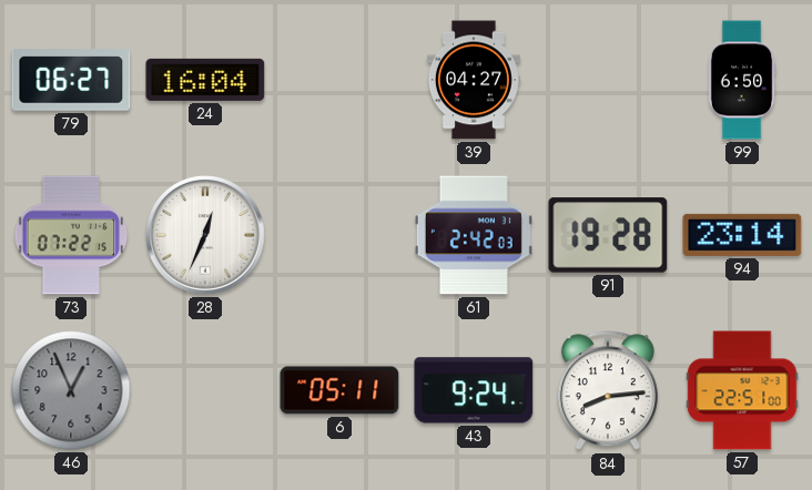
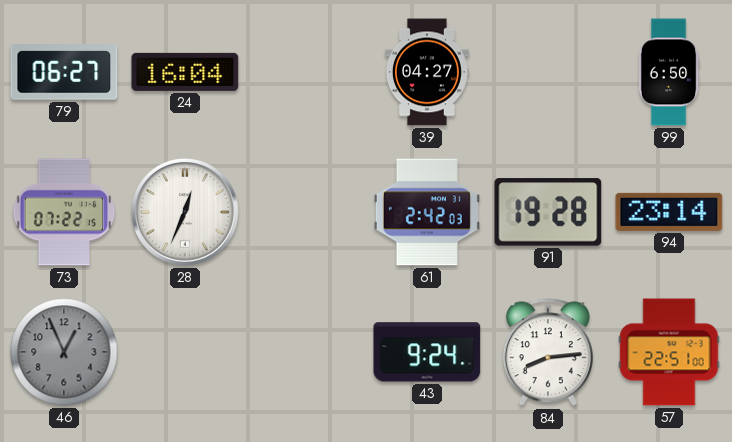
6: 05:11 -> none
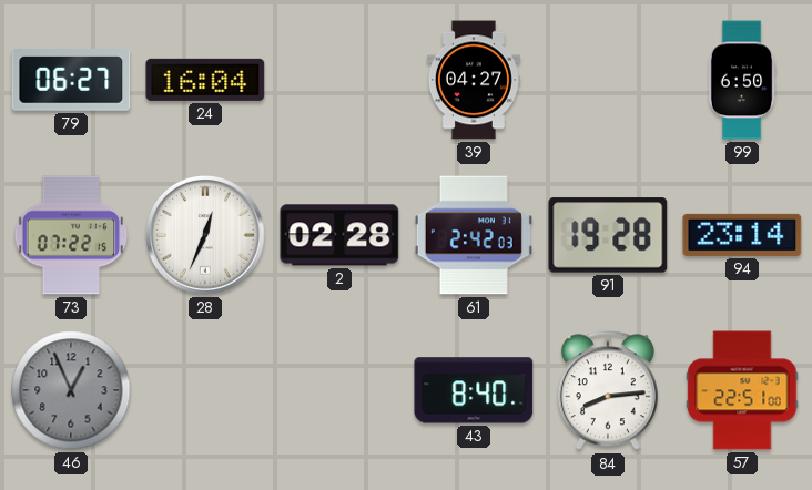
2: none -> 02:28
43: 9:24 -> 8:40
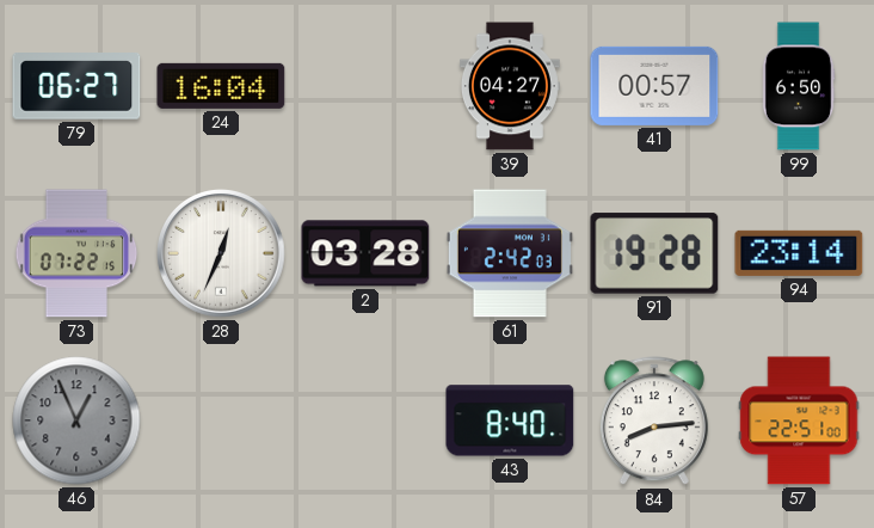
41: none -> 00:57
2: 02:28 -> 03:28
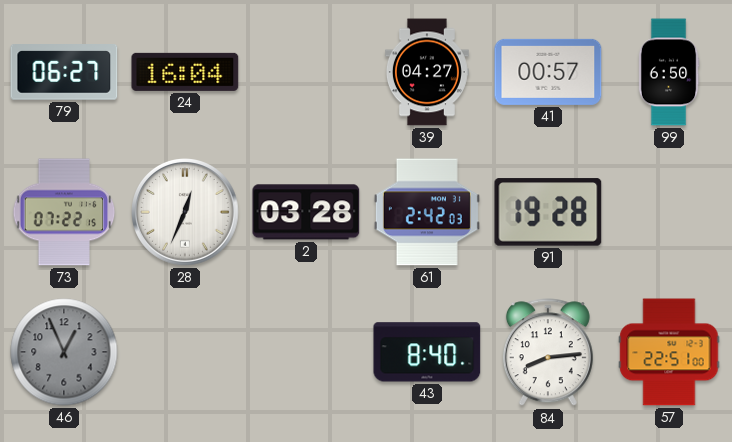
94: 23:14 -> none
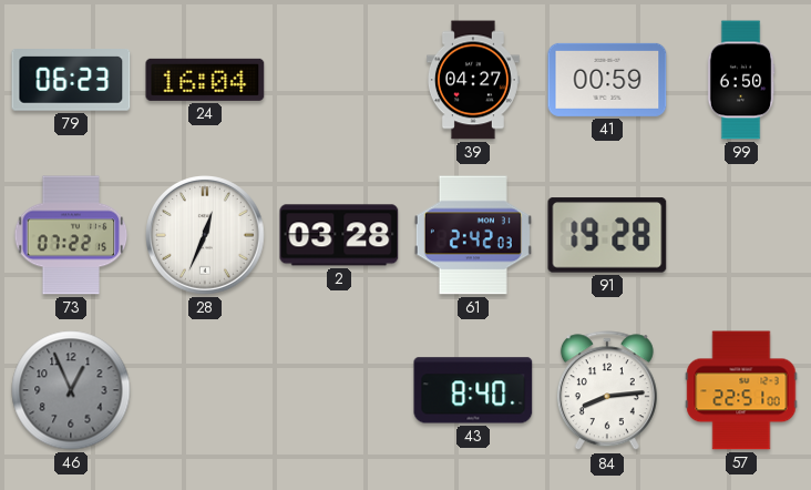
79: 06:27 -> 06:23
41: 00:57 -> 00:59
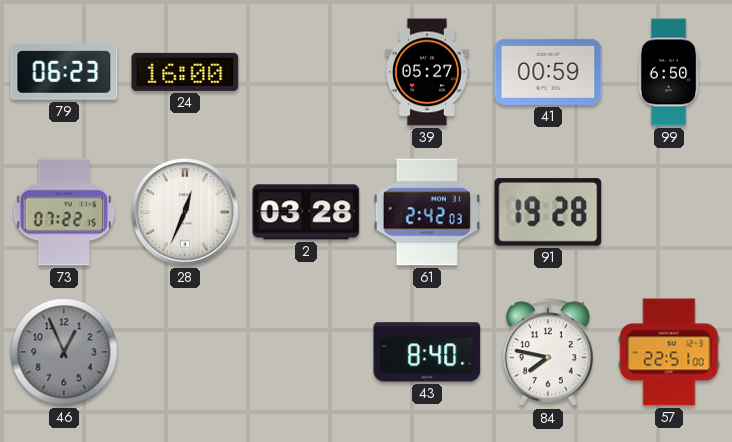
24: 16:04 -> 16:00
39: 04:27 -> 05:27
84: 8:14 -> 7:47
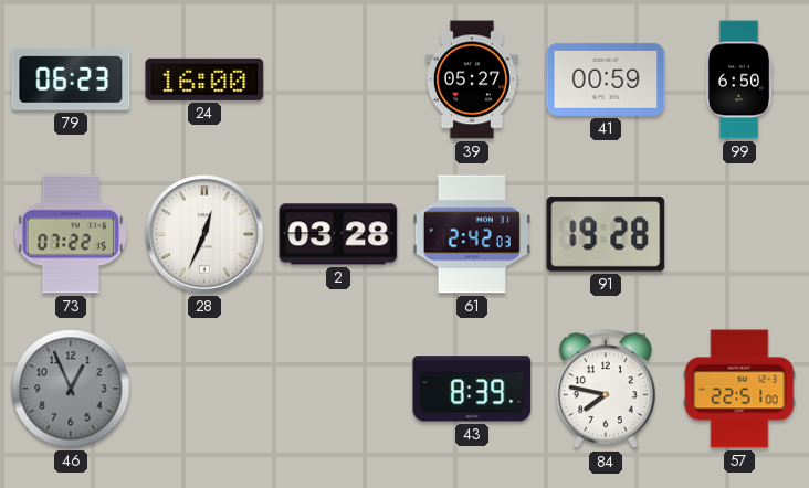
43: 8:40 -> 8:39
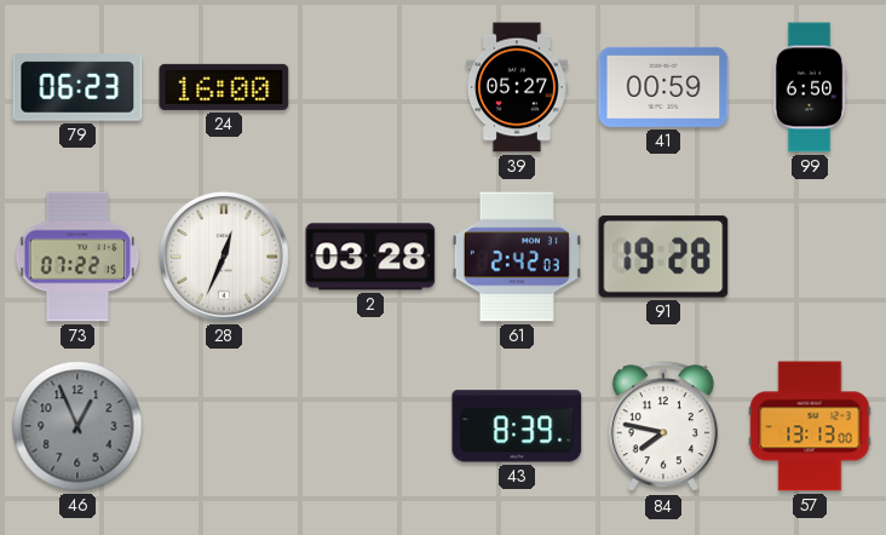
57: 22:51 -> 13:13
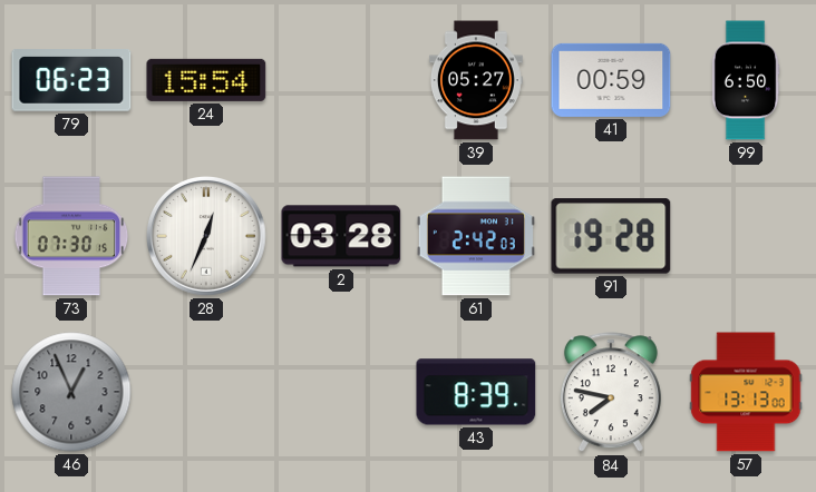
24: 16:00 -> 15:54
73: 07:22 -> 07:30
